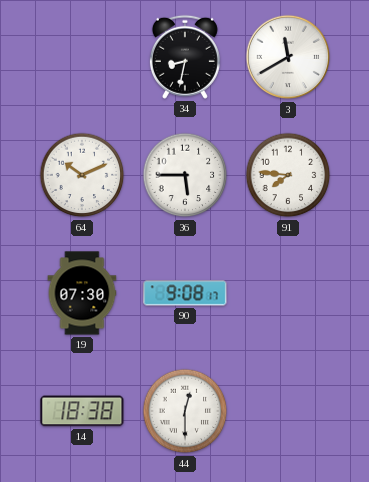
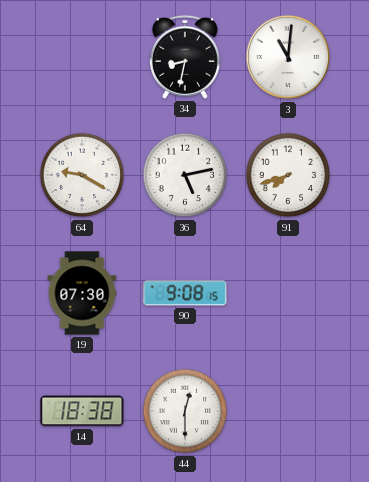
3: 11:40 -> 11:01
64: 10:11 -> 9:20
36: 5:45 -> 5:13
91: 7:46 -> 7:42
90: 9:08:17 -> 9:08:15
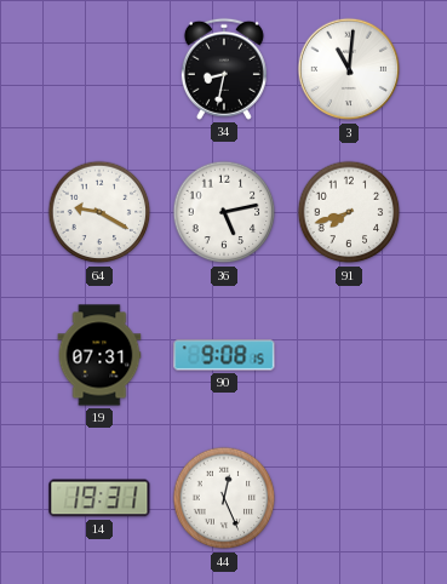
19: 07:30 -> 07:31
14: 18:38 -> 19:31
44: 12:30 -> 12:26
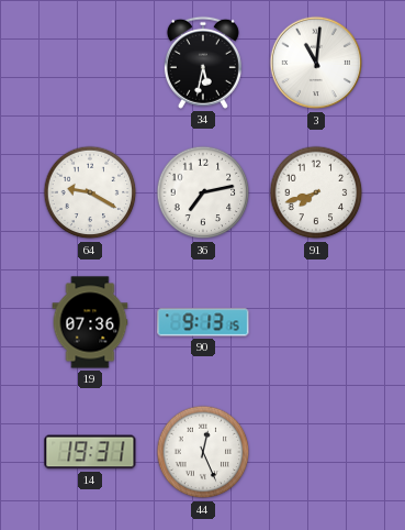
34: 8:32 -> 5:32
36: 5:13 -> 7:13
19: 07:31 -> 07:36
90: 9:08 -> 9:13
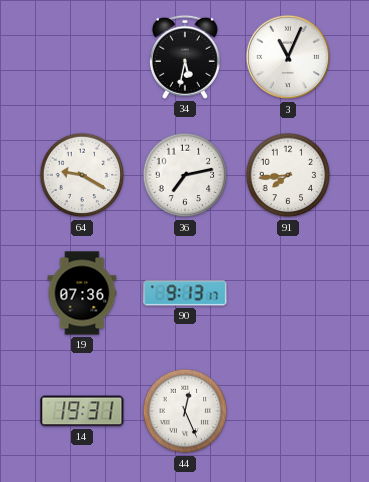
3: 11:01 -> 11:04
91: 7:42 -> 7:44
90: 9:13:15 -> 9:13:17
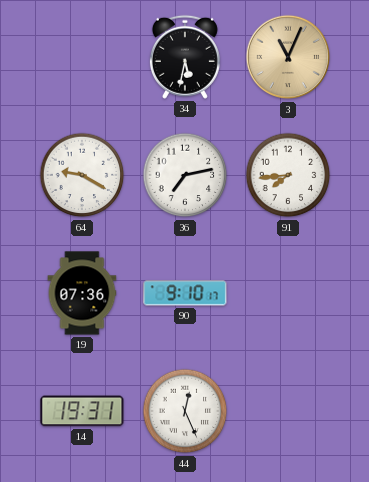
3 dial: white -> champagne
90: 9:13 -> 9:10
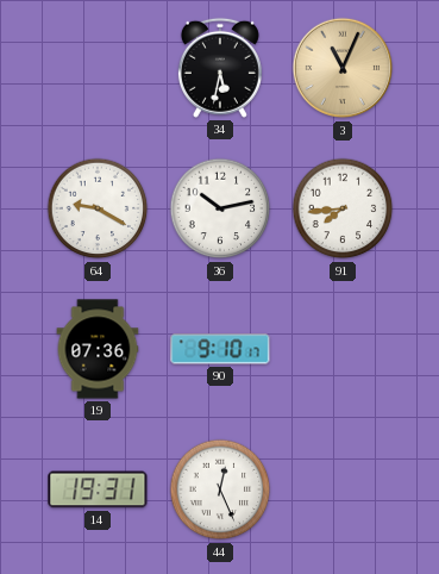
36: 7:13 -> 10:13
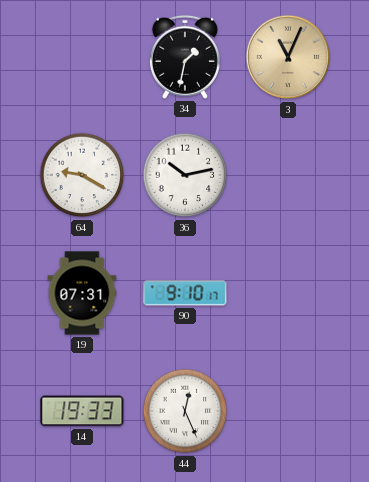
34: 5:32 -> 1:32
91: 7:44 -> none
19: 07:36 -> 07:31
14: 19:31 -> 19:33
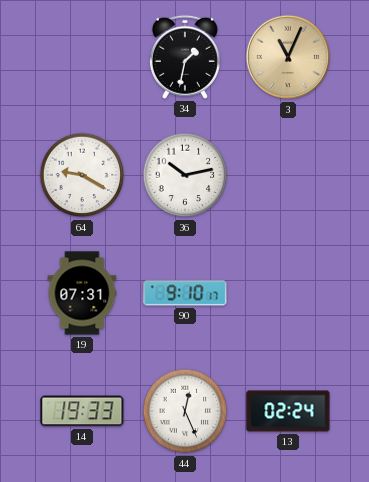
13: none -> 02:24
